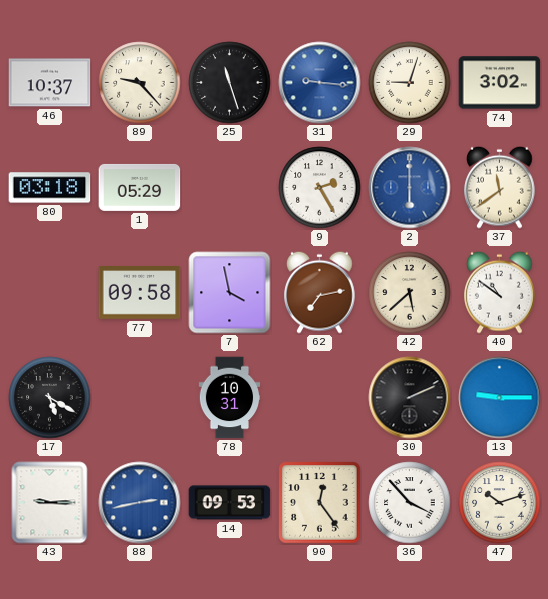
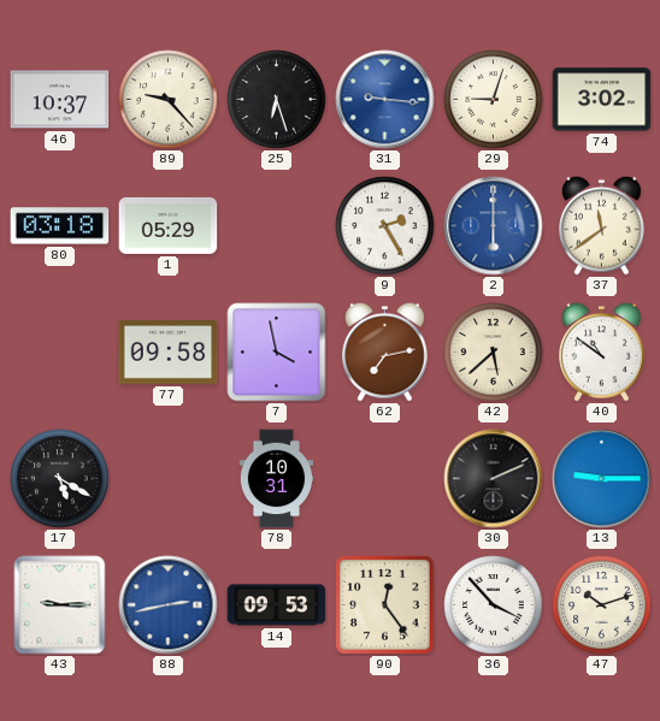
25: 11:27 -> 6:27
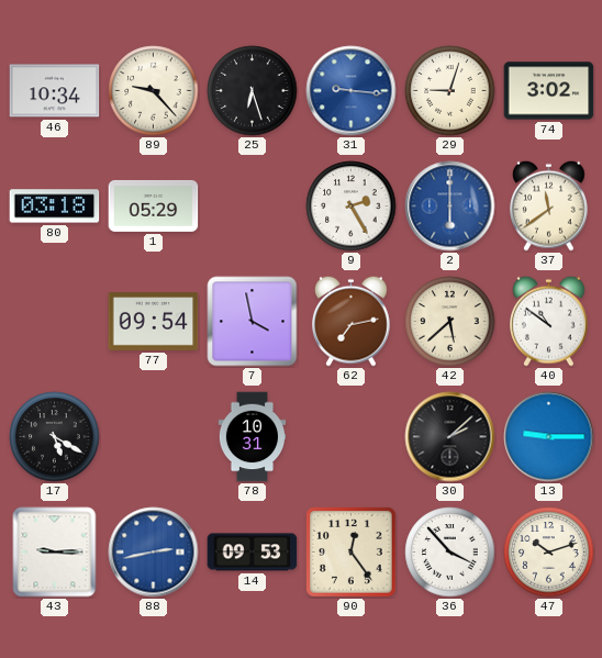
46: 10:37 -> 10:34
77: 09:58 -> 09:54
30: 2:11 -> 2:08
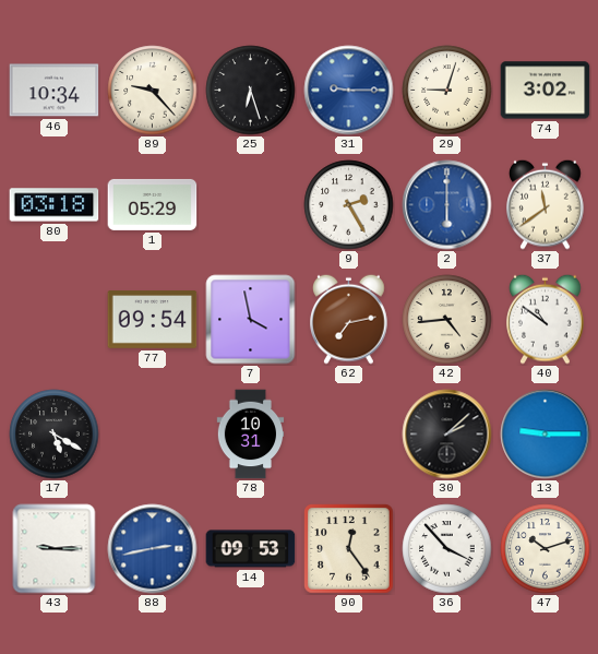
31: 9:16 -> 9:15
42: 5:38 -> 4:44
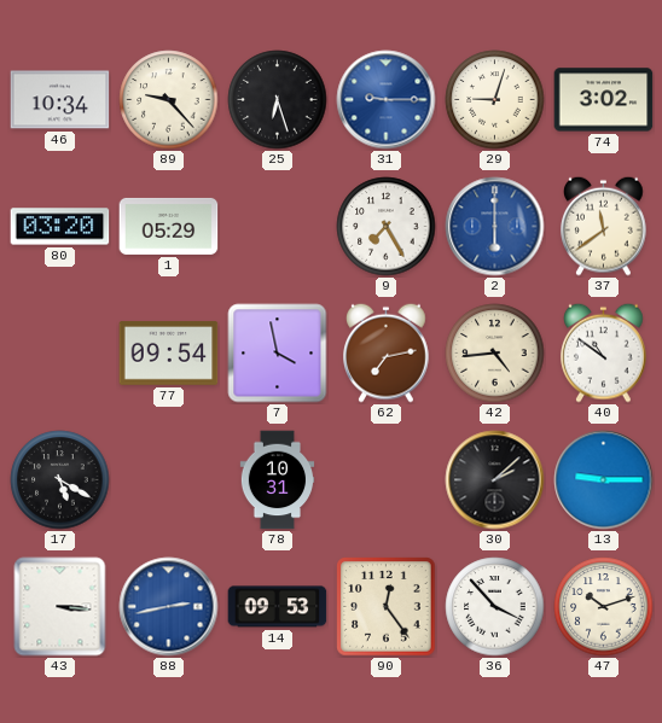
80: 03:18 -> 03:20
9: 2:25 -> 7:25
43: 9:15 -> 3:16
